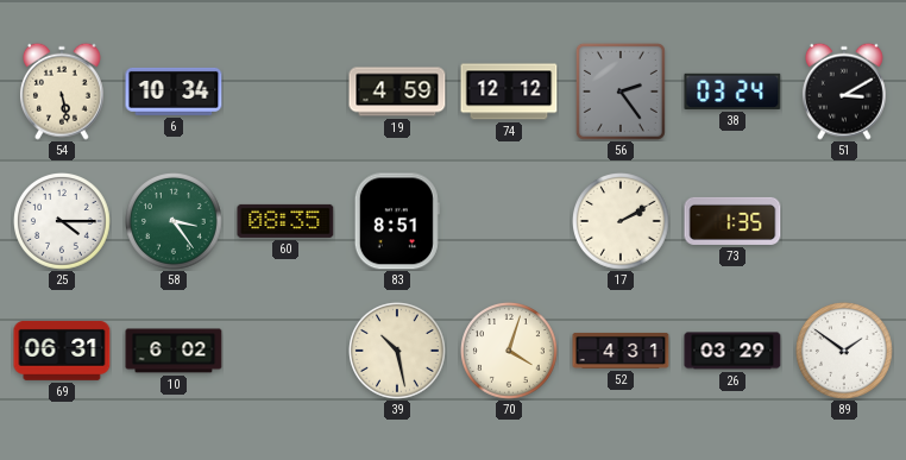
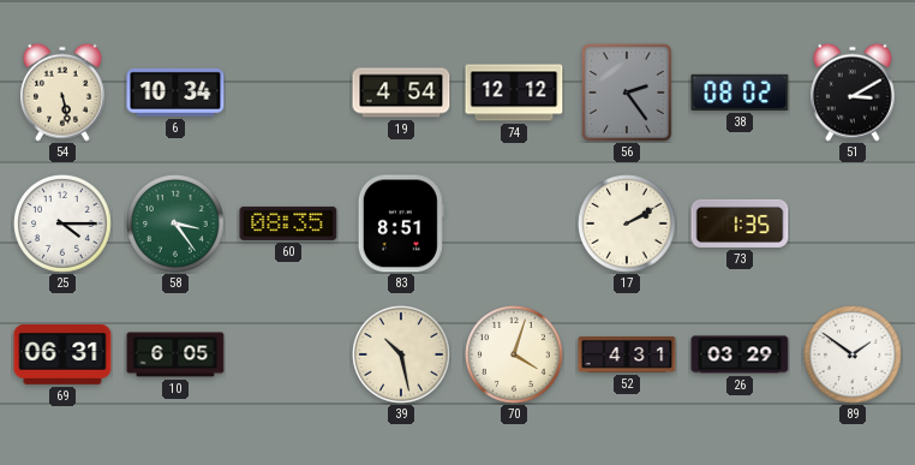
19: 4:59 -> 4:54
38: 03:24 -> 08:02
10: 6:02 -> 6:05
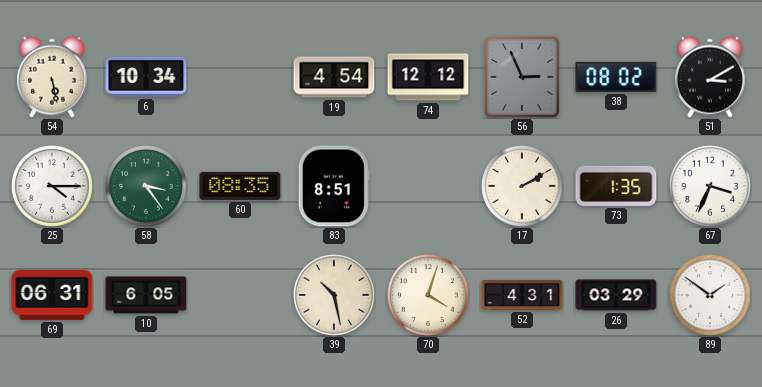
56: 2:24 -> 2:56
67: none -> 3:34
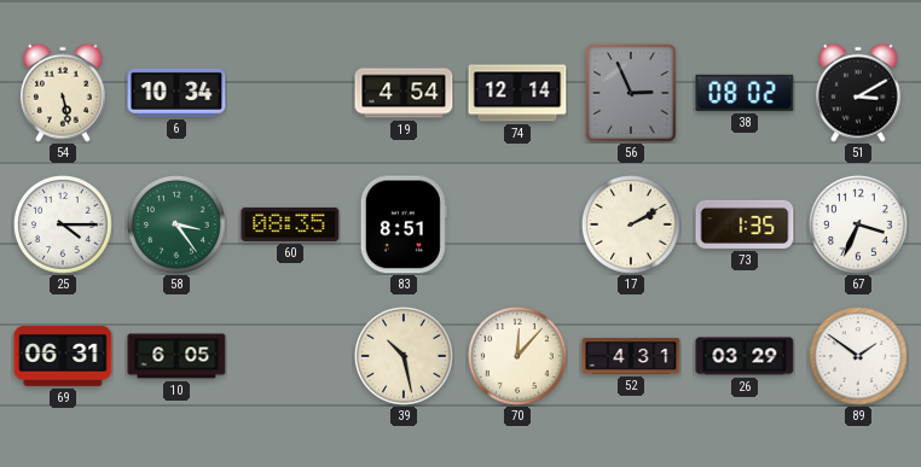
74: 12:12 -> 12:14
70: 4:03 -> 12:07
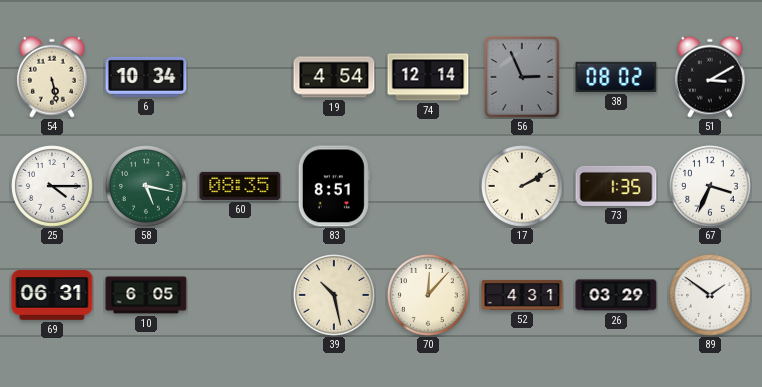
58: 3:24 -> 5:17
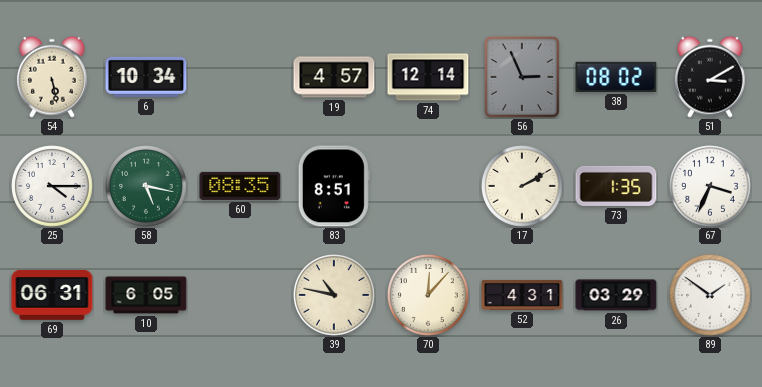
19: 4:54 -> 4:57
39: 10:28 -> 10:47
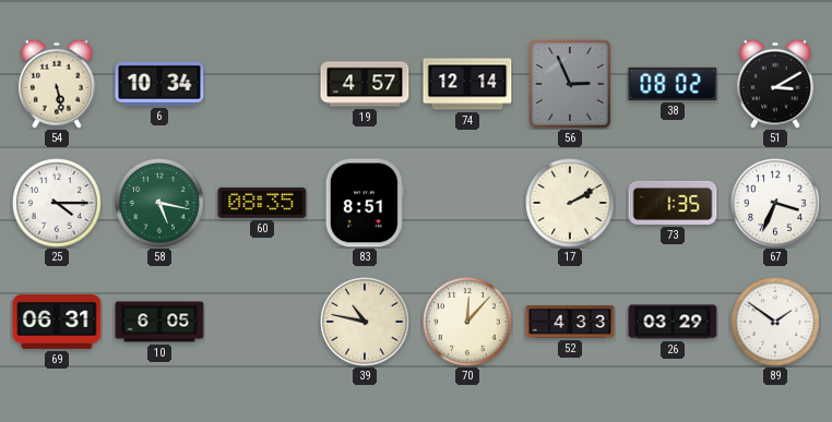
52: 4:31 -> 4:33
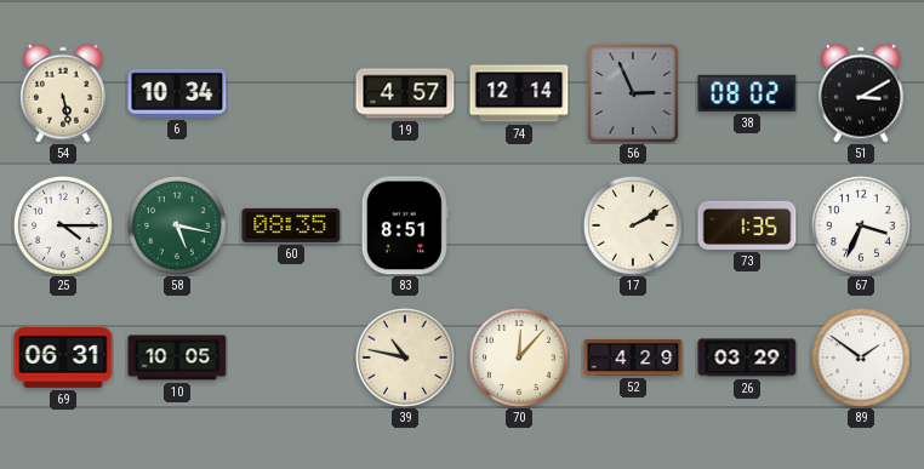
10: 6:05 -> 10:05
52: 4:33 -> 4:29
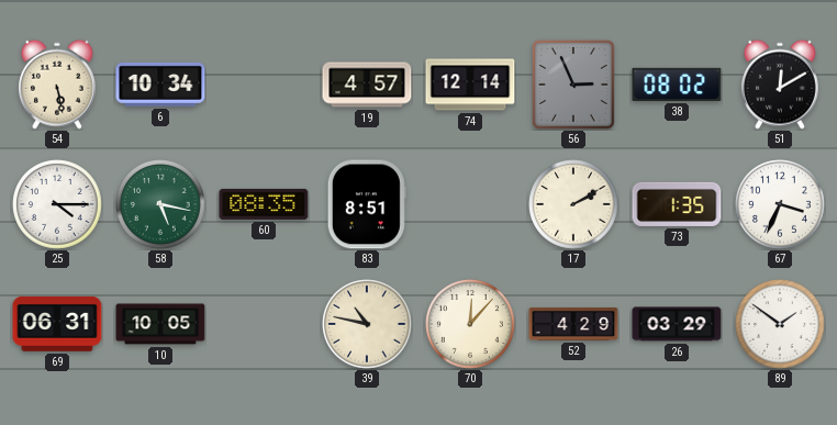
51: 3:10 -> 12:10
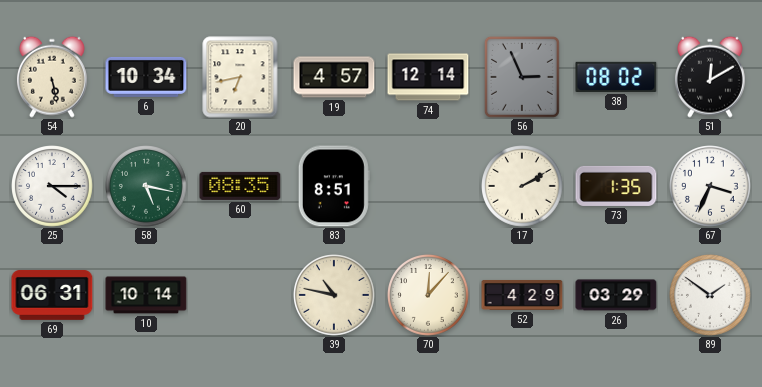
20: none -> 6:43
10: 10:05 -> 10:14
